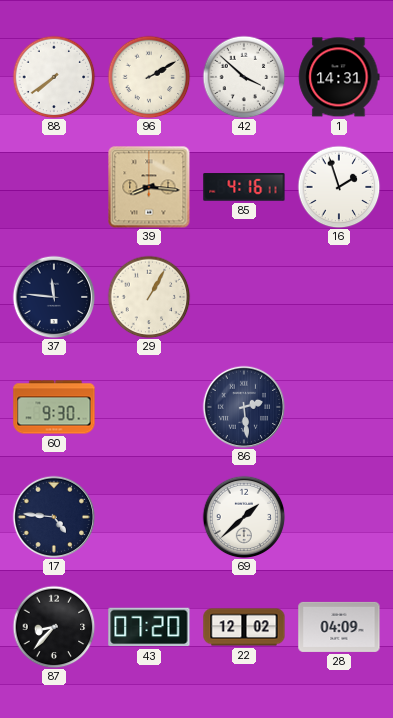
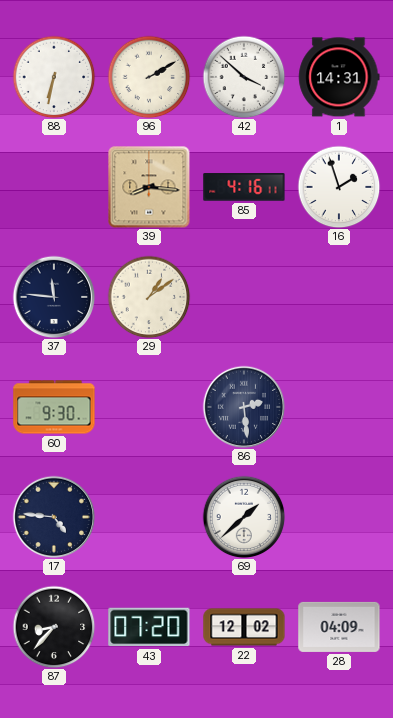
88: 7:39 -> 6:32
29: 1:05 -> 1:09
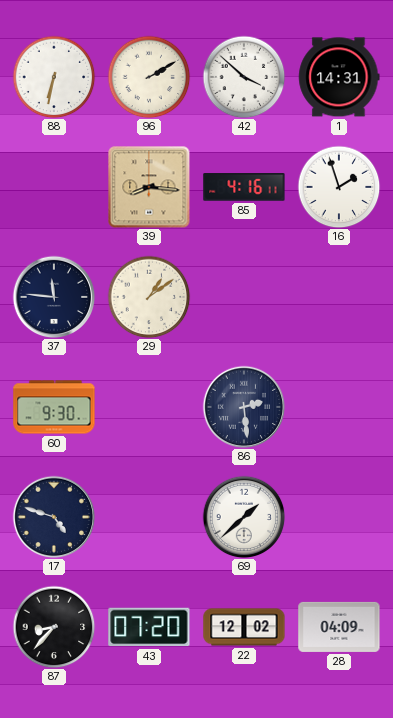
17: 4:46 -> 4:48
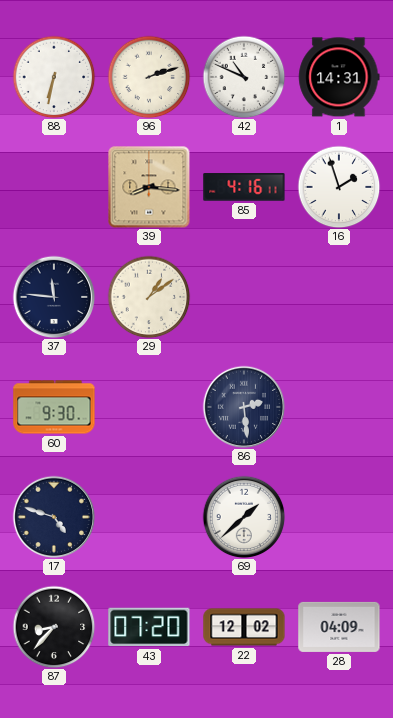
96: 2:10 -> 2:12
42: 3:52 -> 10:49
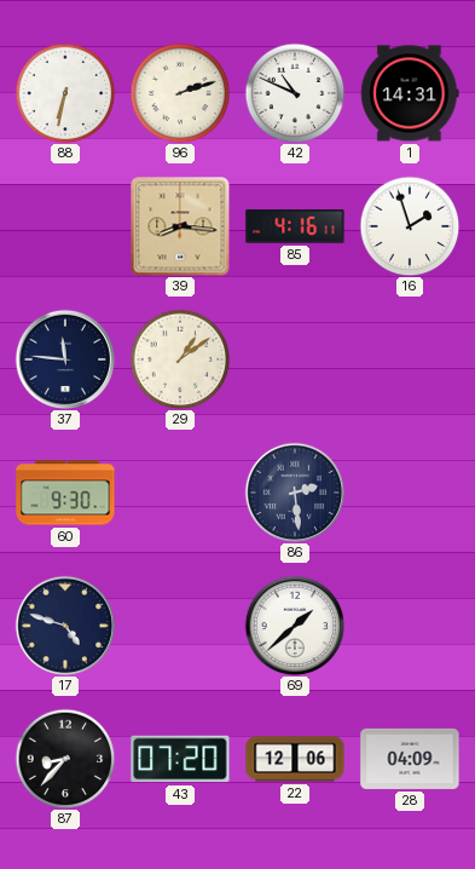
22: 12:02 -> 12:06
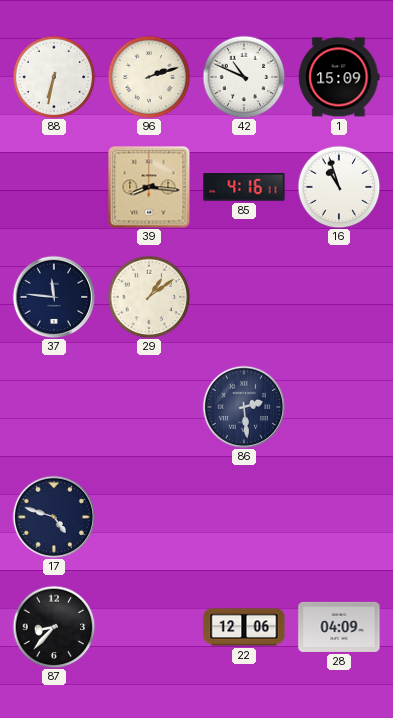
1: 14:31 -> 15:09
16: 1:57 -> 10:57
60: 9:30 -> none
69: 1:38 -> none
43: 07:20 -> none
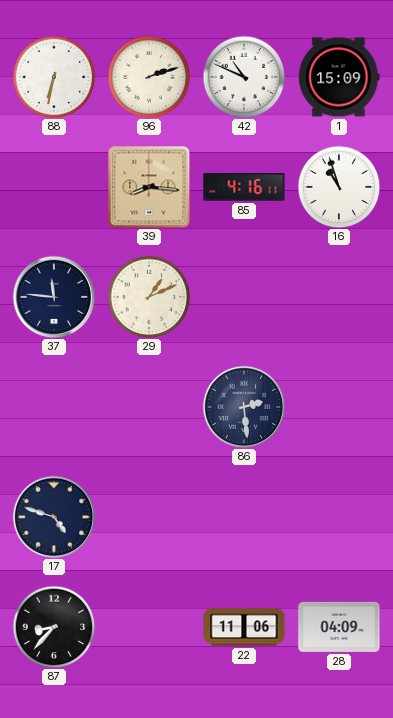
29: 1:09 -> 1:11
22: 12:06 -> 11:06
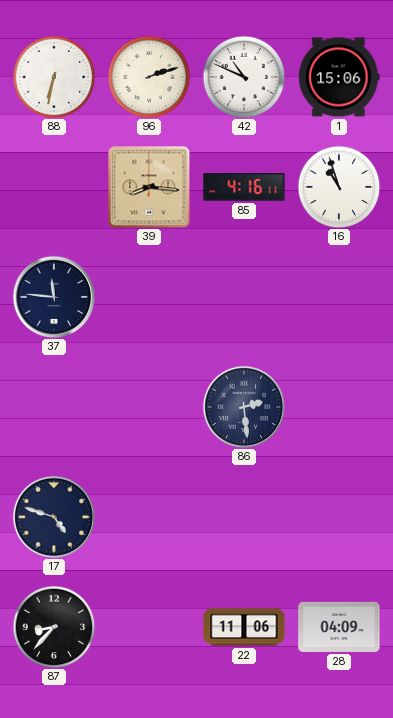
1: 15:09 -> 15:06
29: 1:11 -> none
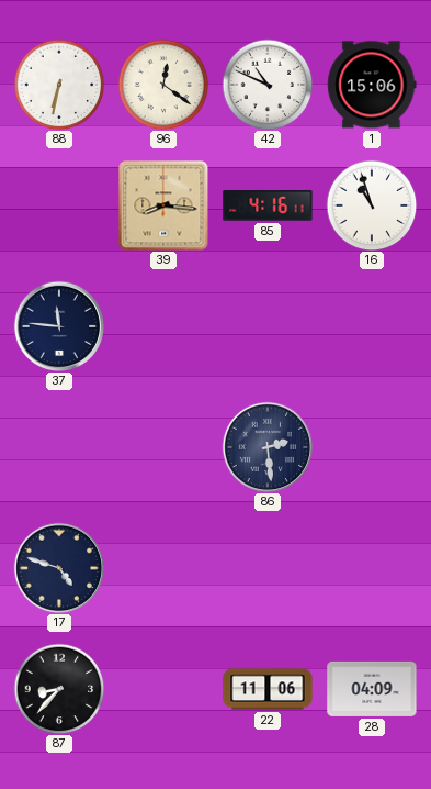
96: 2:12 -> 12:21
